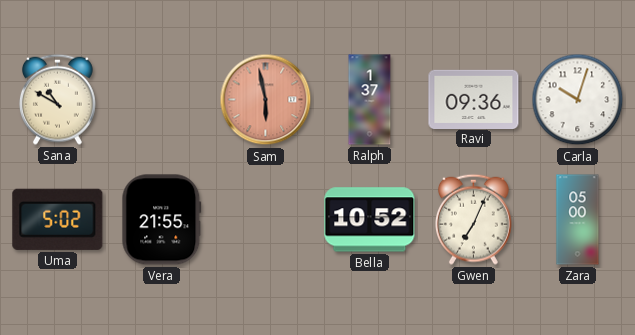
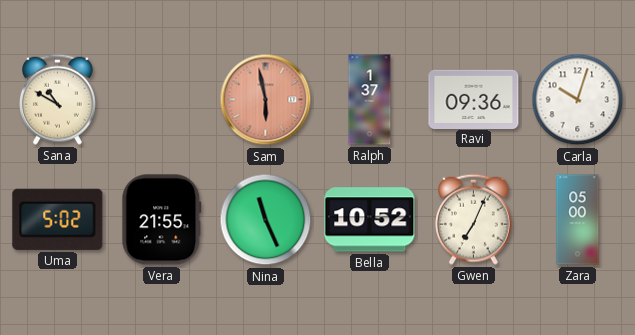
Nina: none -> 11:26
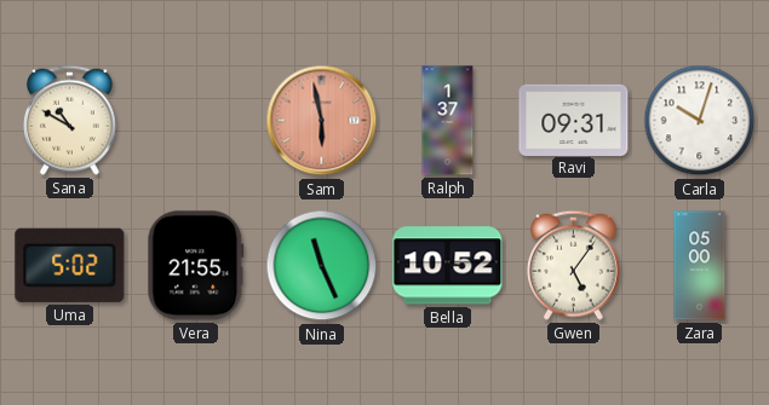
Ravi: 09:36 -> 09:31
Gwen: 7:04 -> 5:06
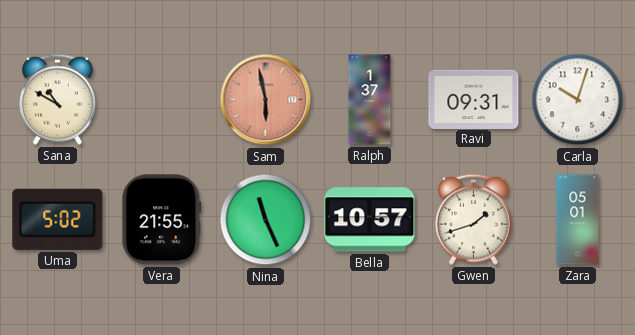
Bella: 10:52 -> 10:57
Gwen: 5:06 -> 1:42
Zara: 05:00 -> 05:01
